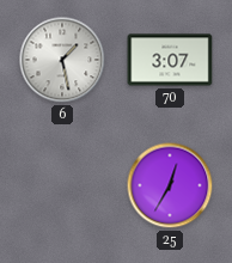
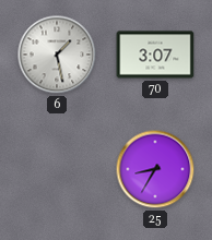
25: 12:35 -> 8:35
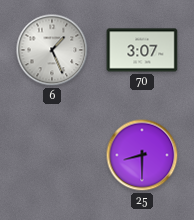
6: 1:28 -> 1:26
25: 8:35 -> 8:30
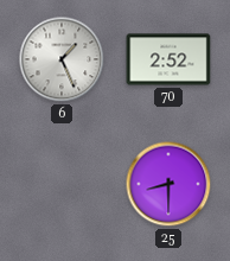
70: 3:07 -> 2:52
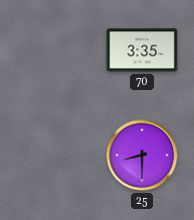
6: 1:26 -> none
70: 2:52 -> 3:35
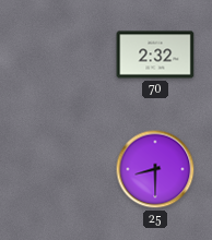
70: 3:35 -> 2:32
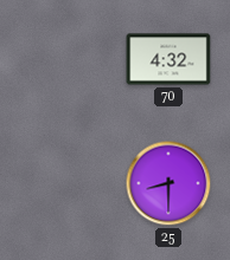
70: 2:32 -> 4:32
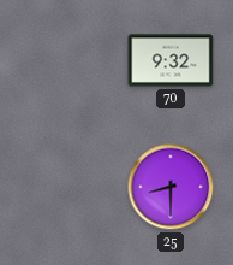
70: 4:32 -> 9:32
